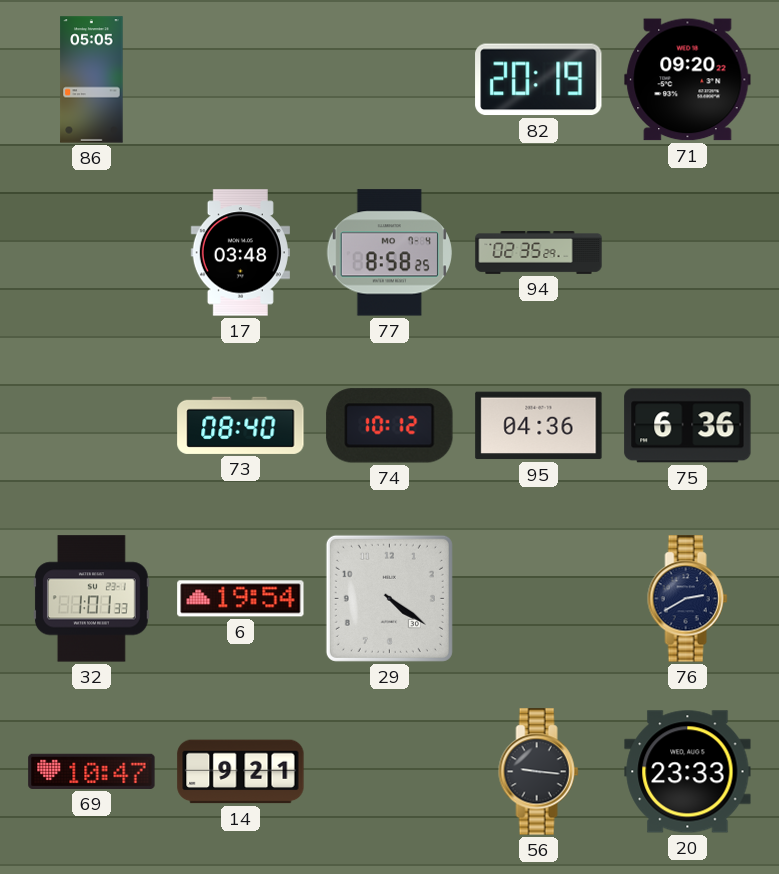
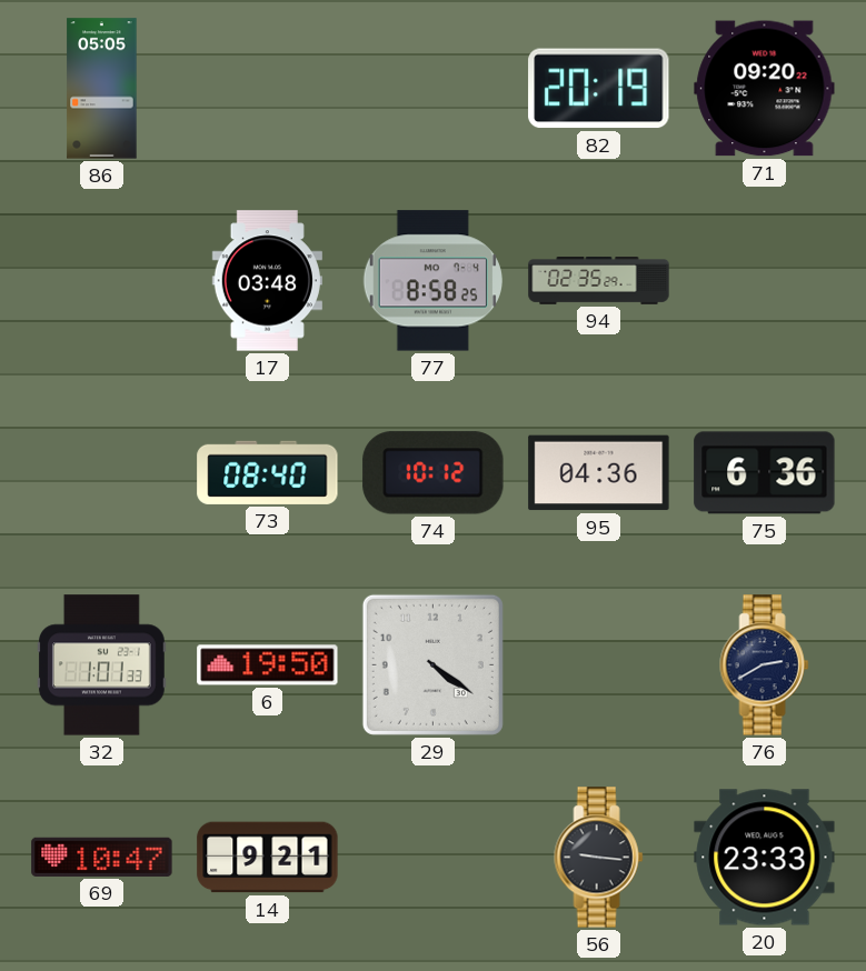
6: 19:54 -> 19:50
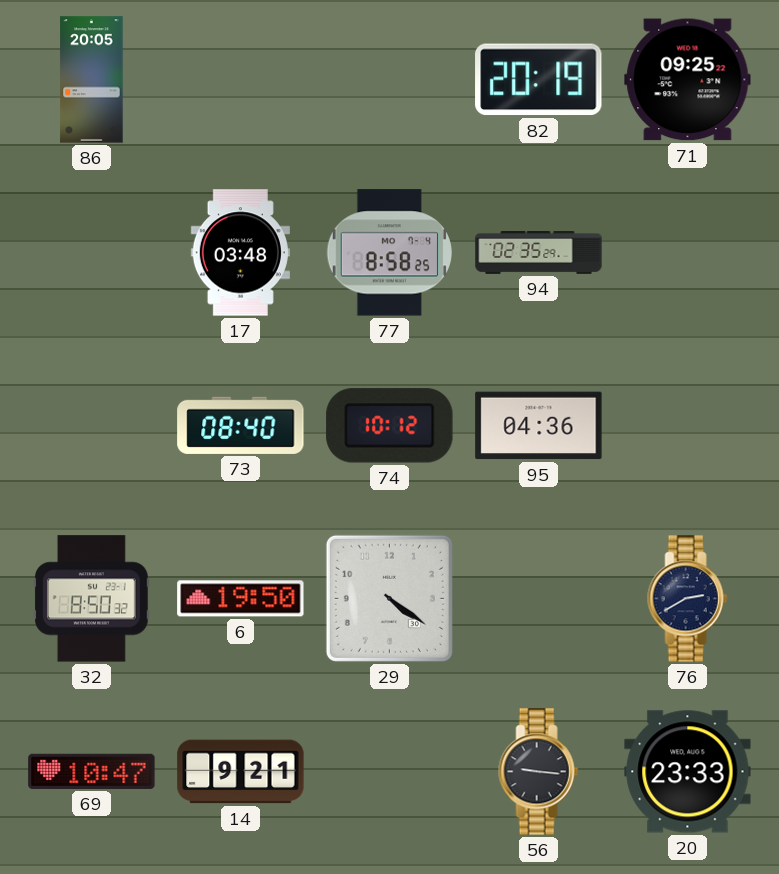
86: 05:05 -> 20:05
71: 09:20 -> 09:25
75: 6:36 -> none
32: 1:01 -> 8:50
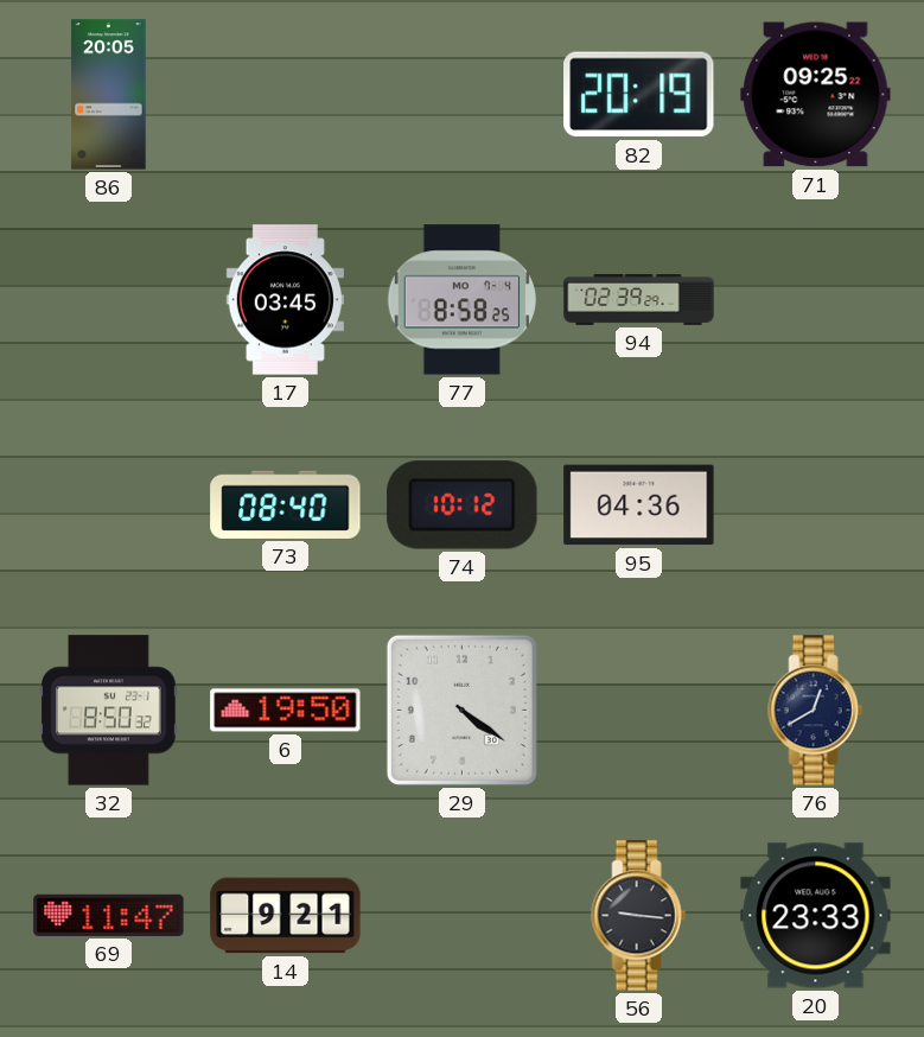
17: 03:48 -> 03:45
94: 02:35 -> 02:39
76: 2:40 -> 12:40
69: 10:47 -> 11:47
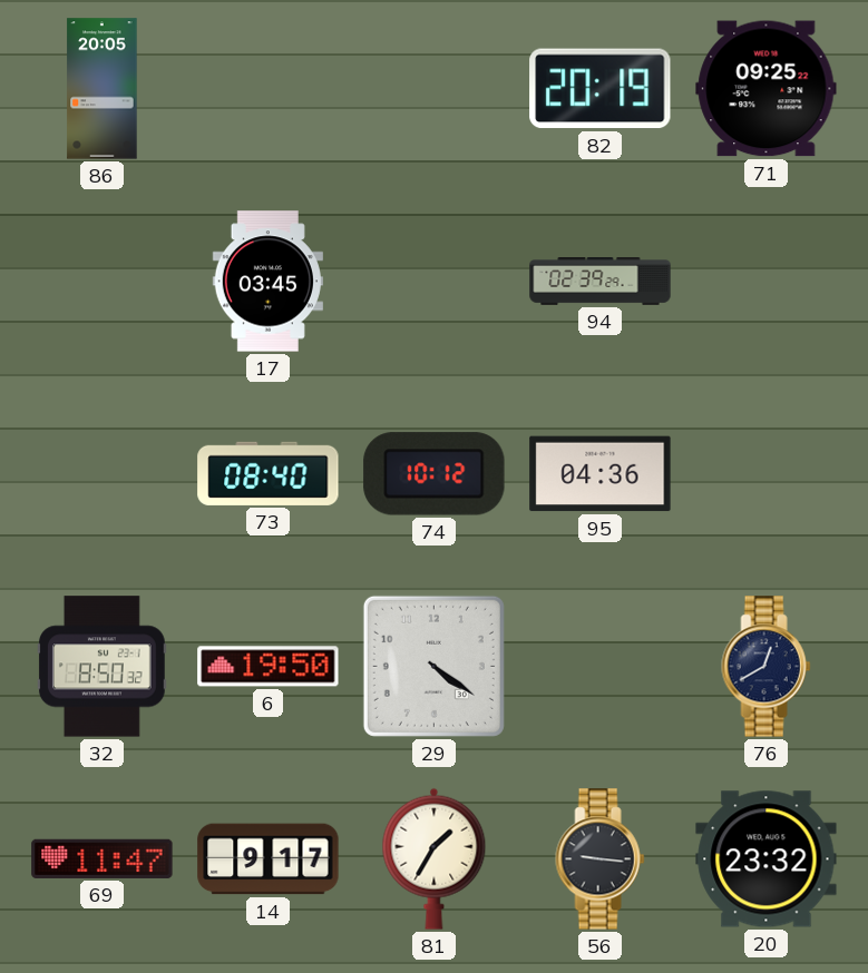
77: 8:58 -> none
14: 9:21 -> 9:17
81: none -> 1:35
20: 23:33 -> 23:32
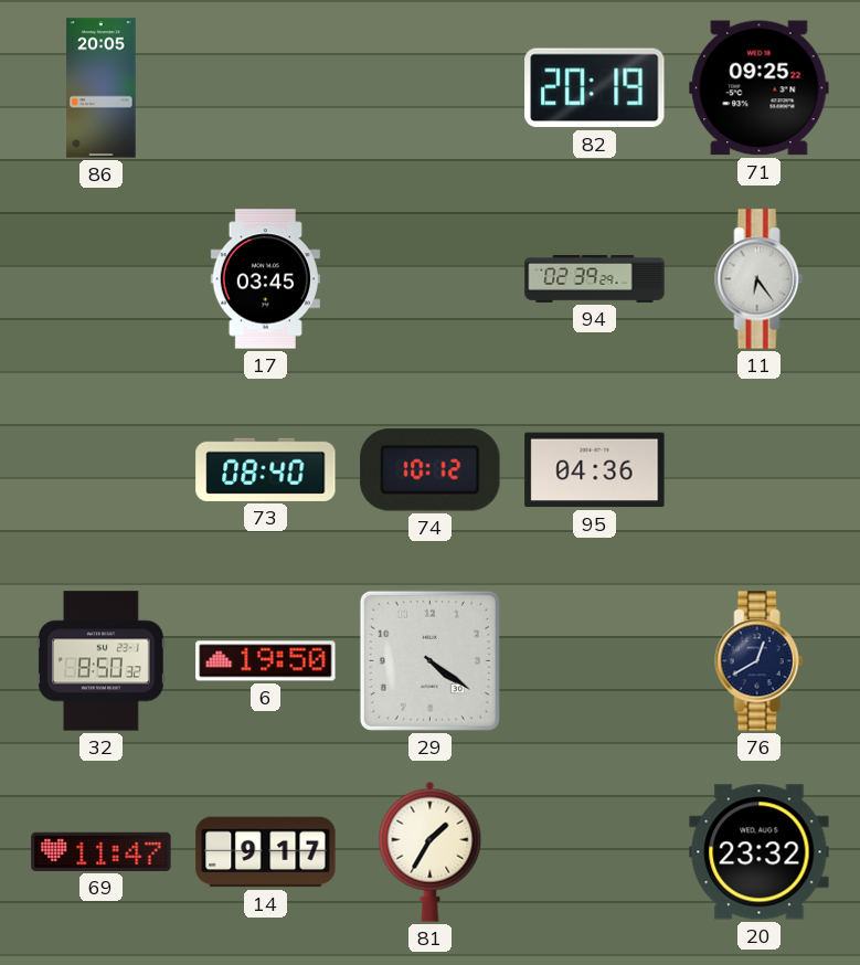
11: none -> 6:24
56: 9:16 -> none
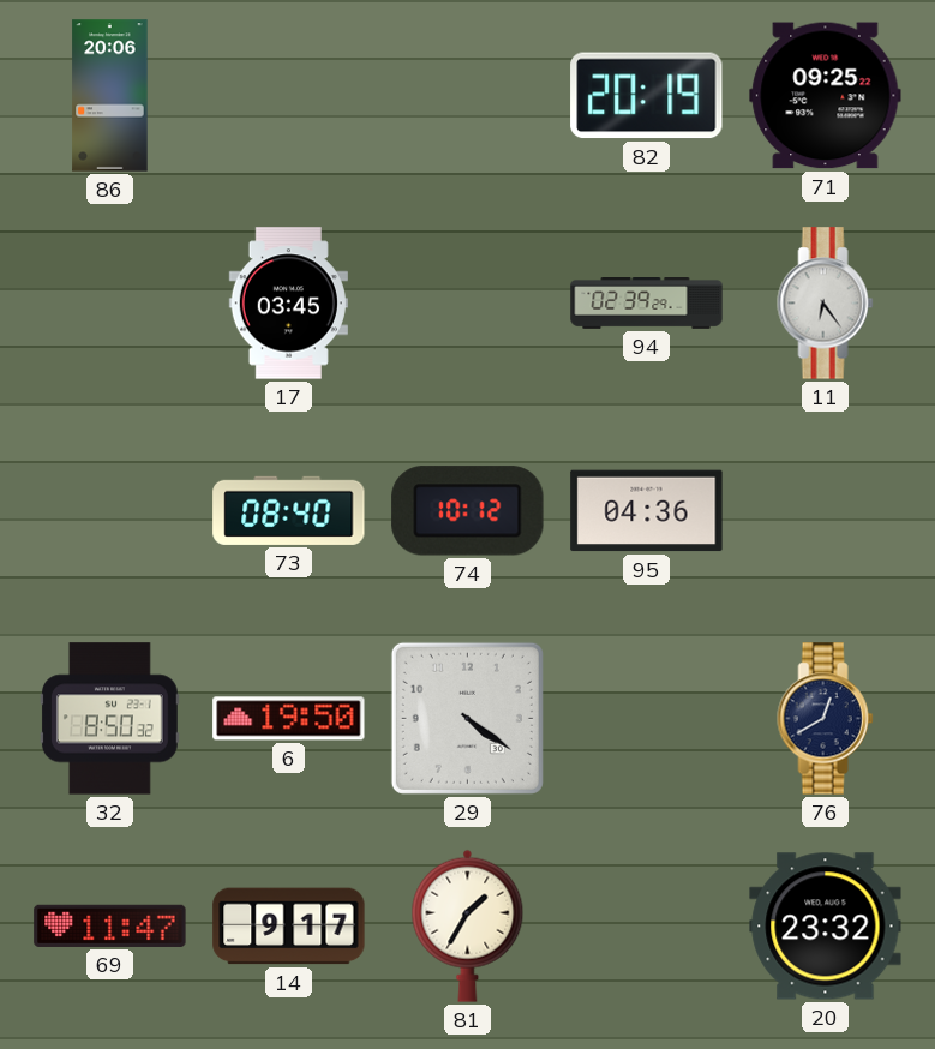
86: 20:05 -> 20:06
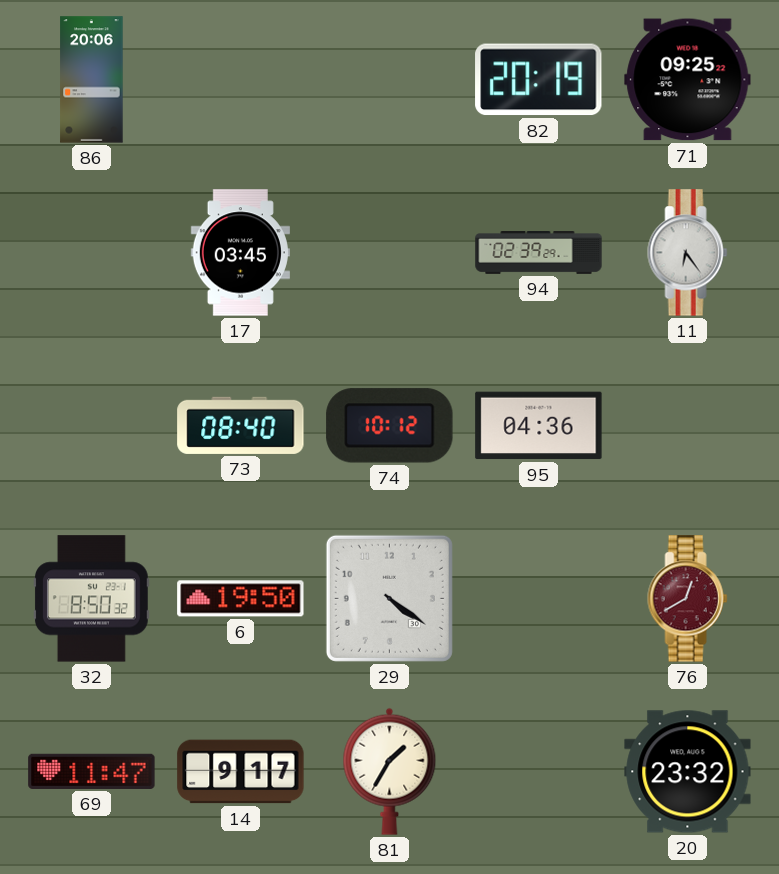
76 dial: navy -> burgundy
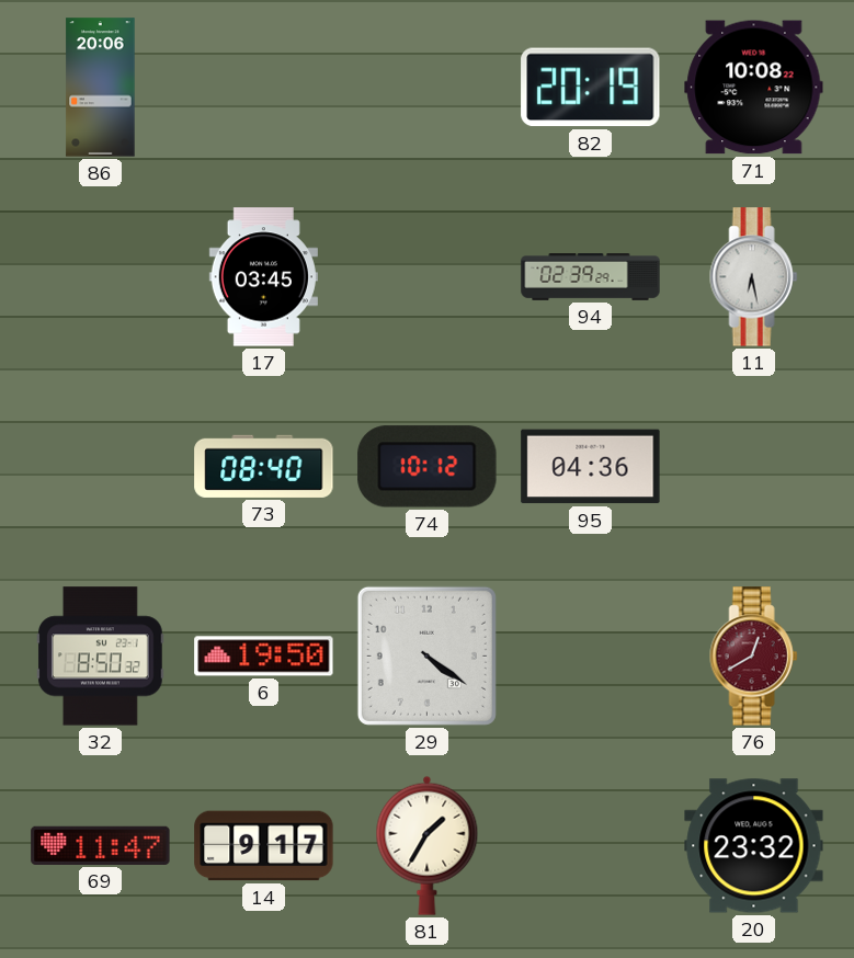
71: 09:25 -> 10:08
11: 6:24 -> 6:28
